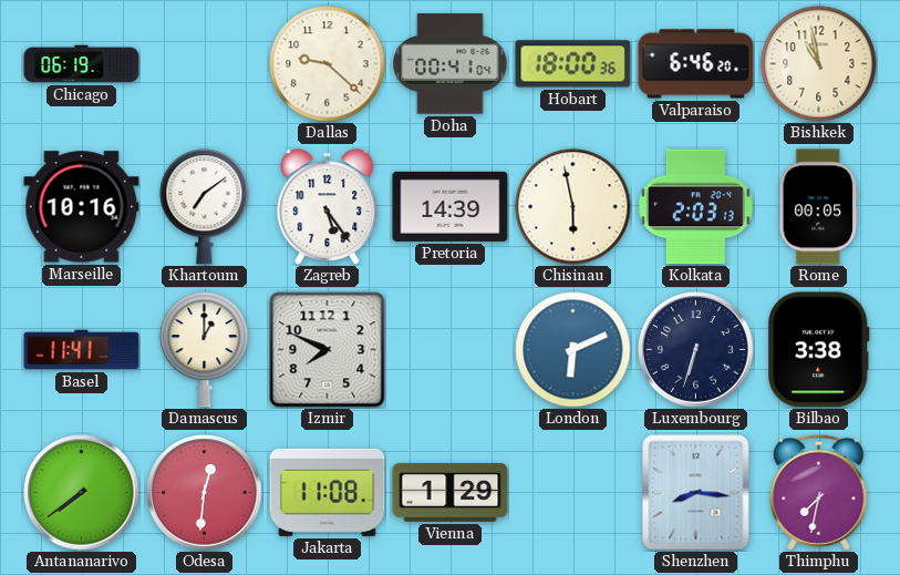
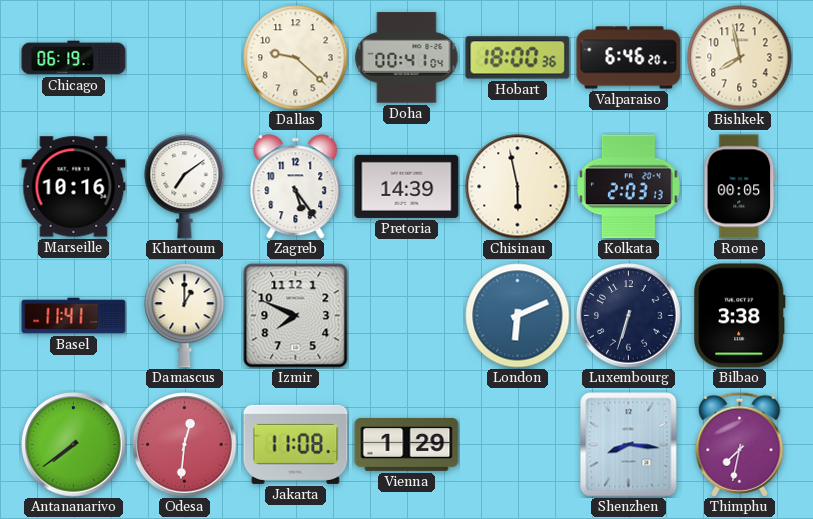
Bishkek: 10:58 -> 7:58
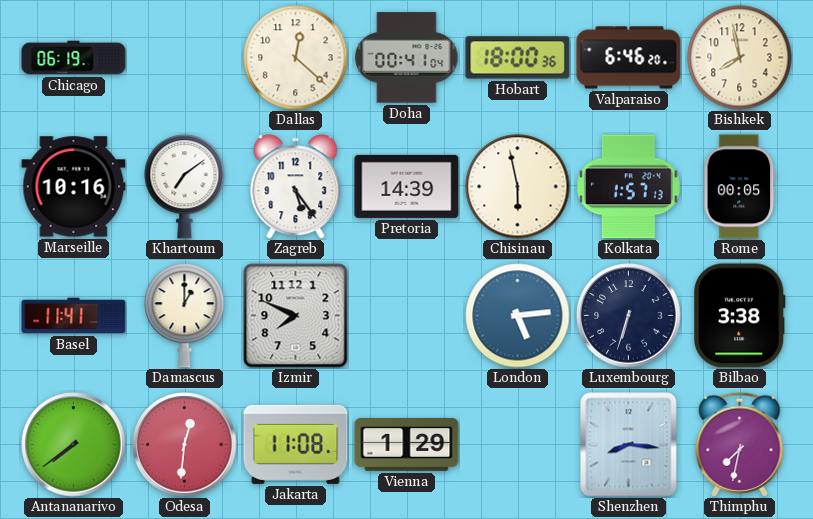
Dallas: 9:22 -> 12:22
Kolkata: 2:03 -> 1:57
London: 6:11 -> 5:14
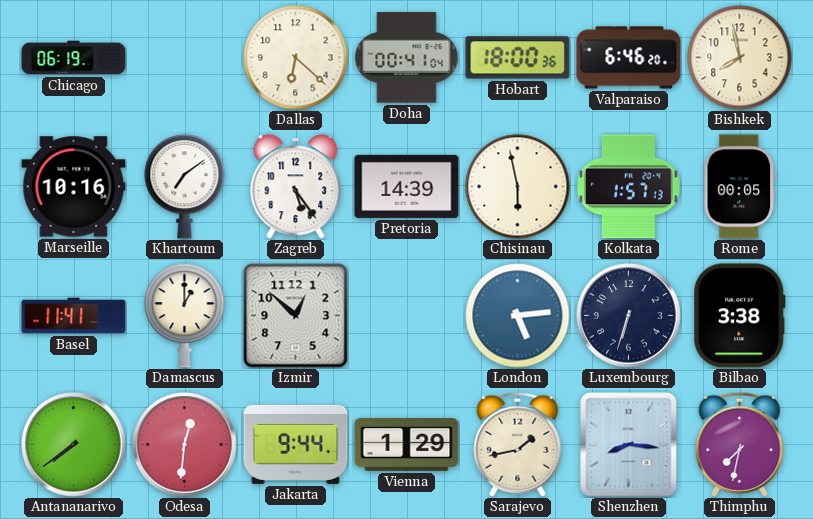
Dallas: 12:22 -> 6:22
Izmir: 7:49 -> 12:52
Jakarta: 11:08 -> 9:44
Sarajevo: none -> 1:43
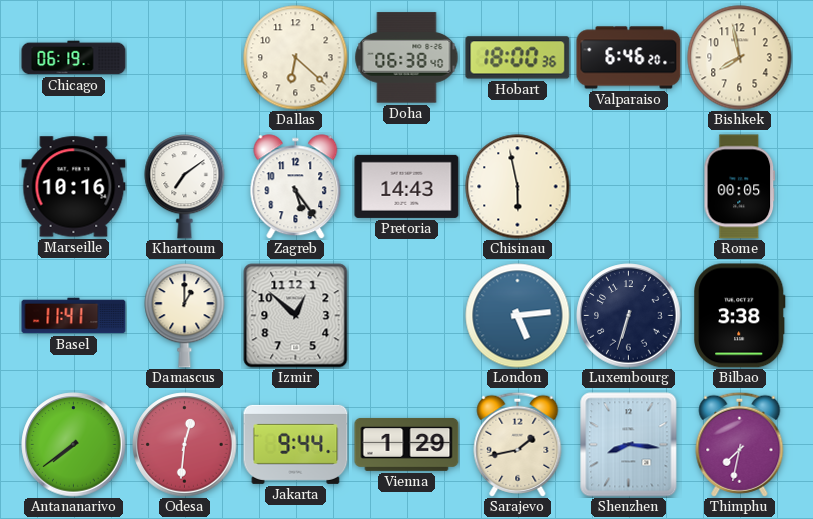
Doha: 00:41 -> 06:38
Pretoria: 14:39 -> 14:43
Kolkata: 1:57 -> none
